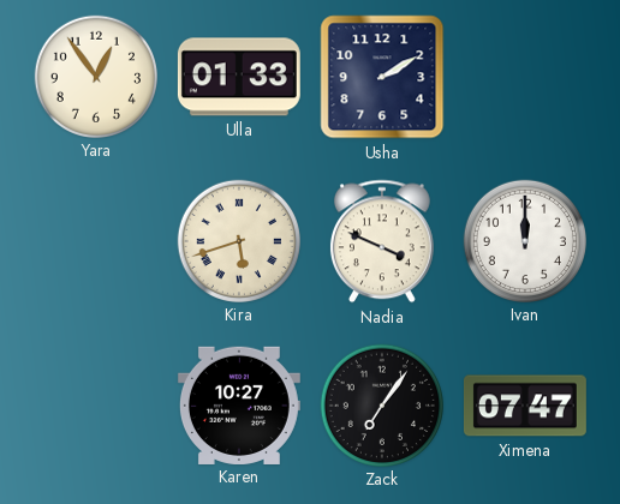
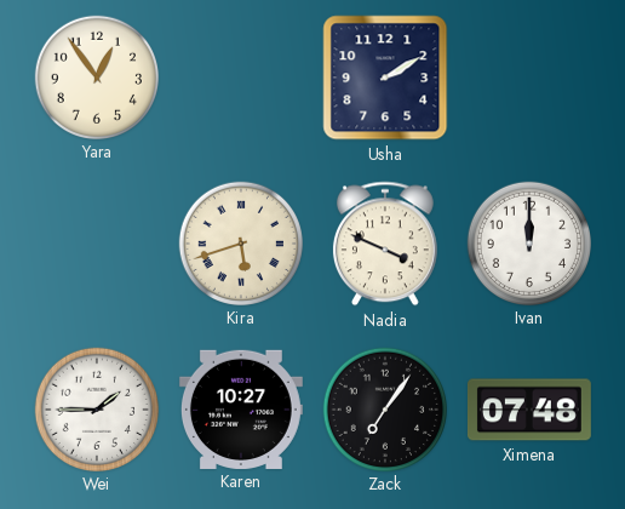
Ulla: 01:33 -> none
Wei: none -> 1:45
Ximena: 07:47 -> 07:48
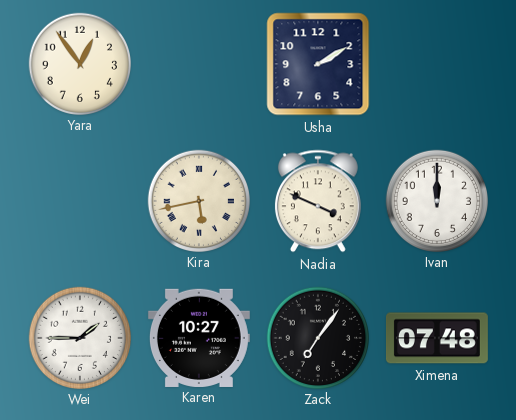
Kira: 5:42 -> 5:43
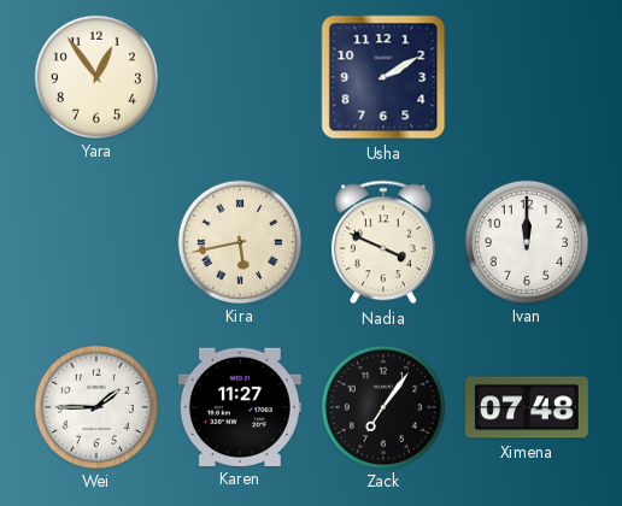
Karen: 10:27 -> 11:27
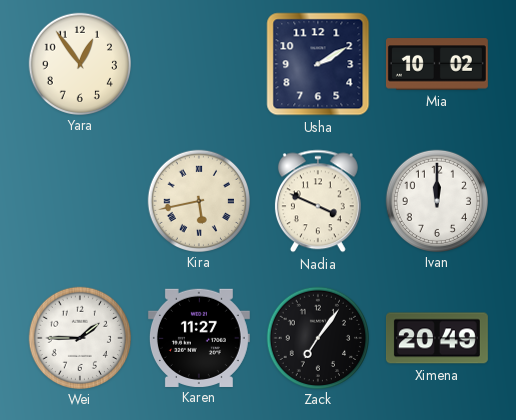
Mia: none -> 10:02
Ximena: 07:48 -> 20:49
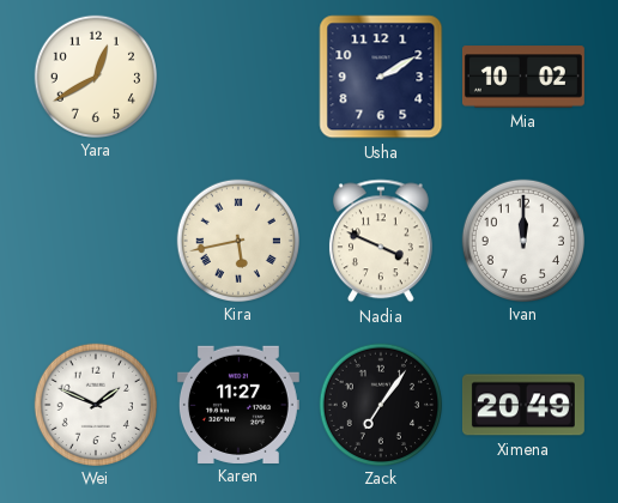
Yara: 12:54 -> 12:40
Wei: 1:45 -> 1:49
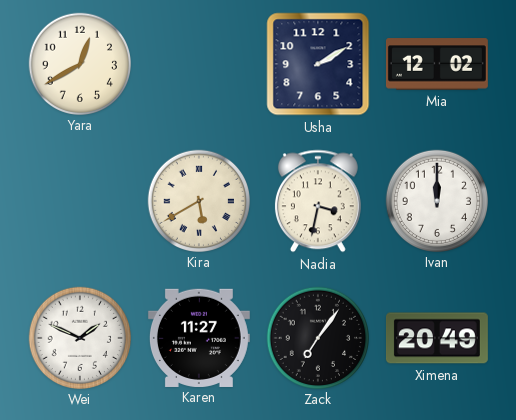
Mia: 10:02 -> 12:02
Kira: 5:43 -> 5:40
Nadia: 3:49 -> 3:32
